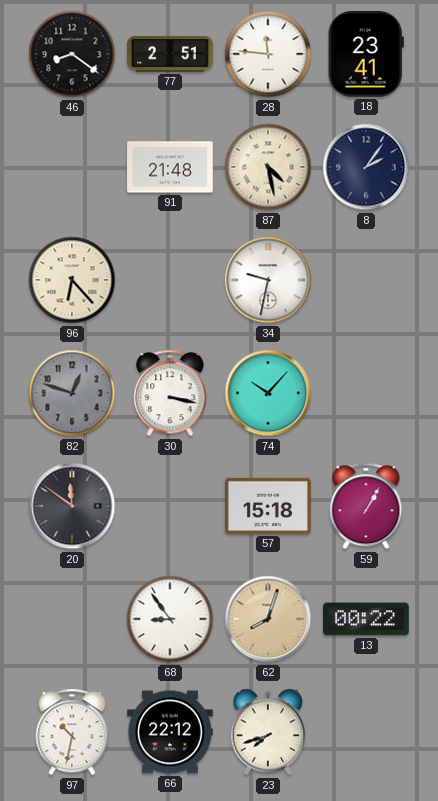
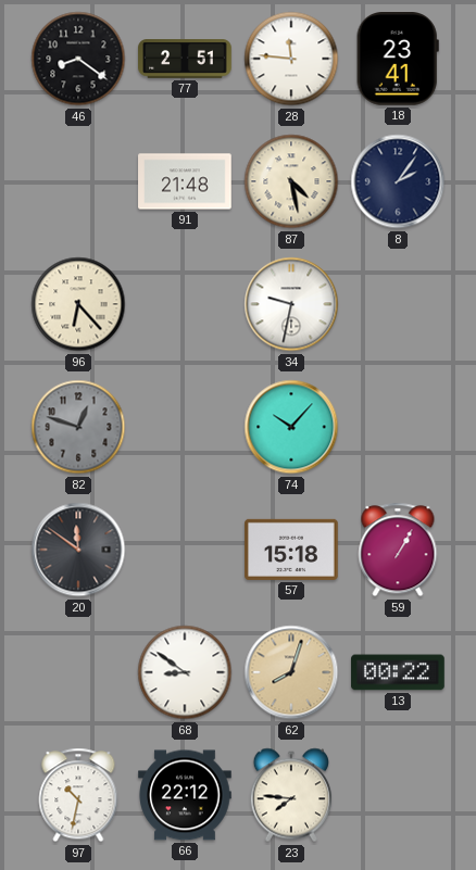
30: 3:17 -> none
68: 8:54 -> 8:51
23: 7:42 -> 7:46
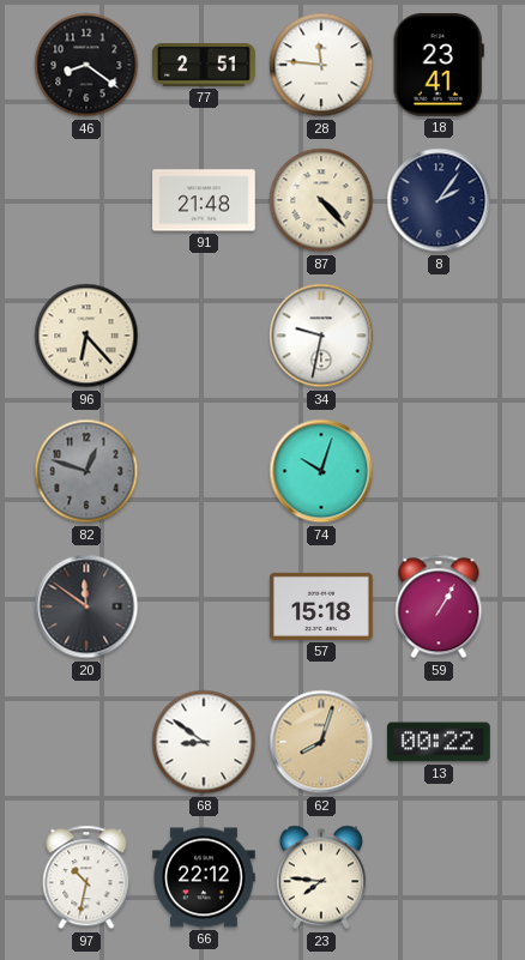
87: 4:28 -> 4:23
74: 10:07 -> 10:03
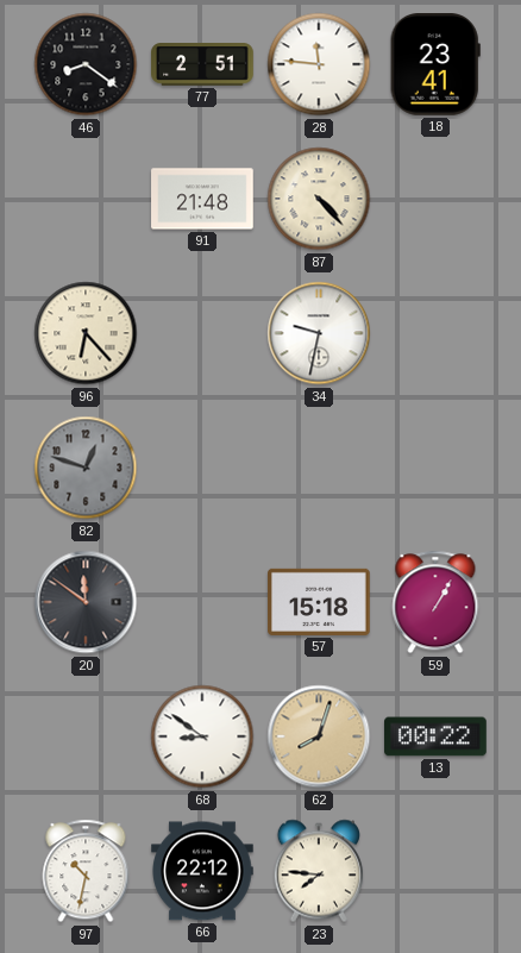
8: 2:06 -> none
74: 10:03 -> none
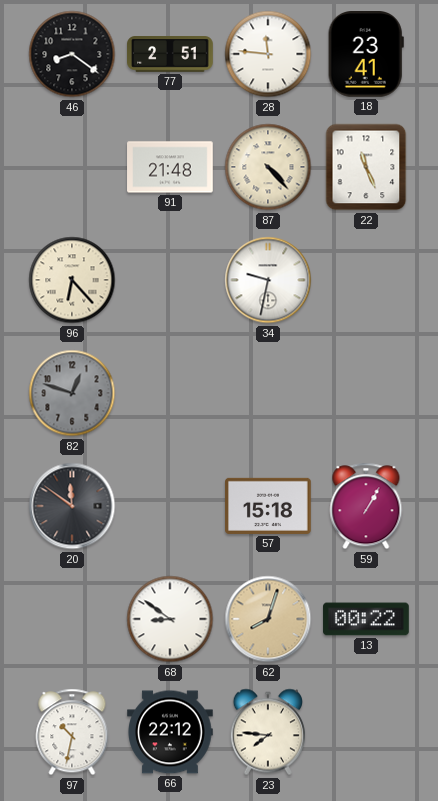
22: none -> 11:26
